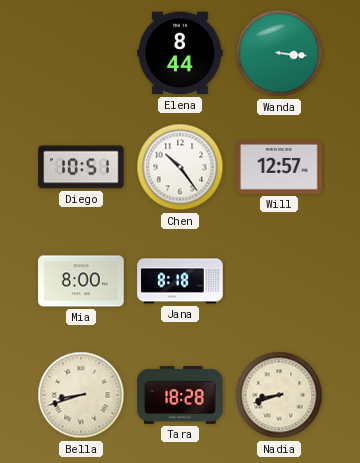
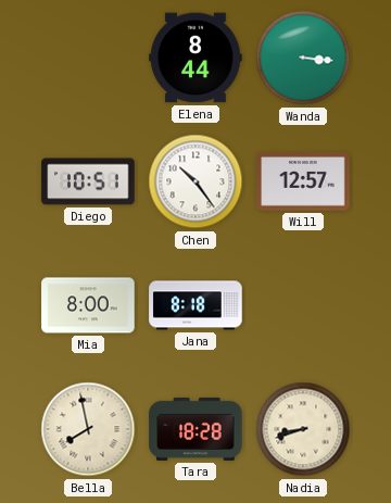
Bella: 8:42 -> 7:58
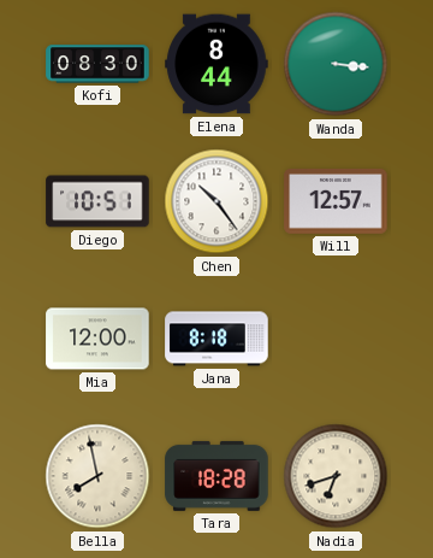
Kofi: none -> 08:30
Mia: 8:00 -> 12:00
Nadia: 8:42 -> 6:42
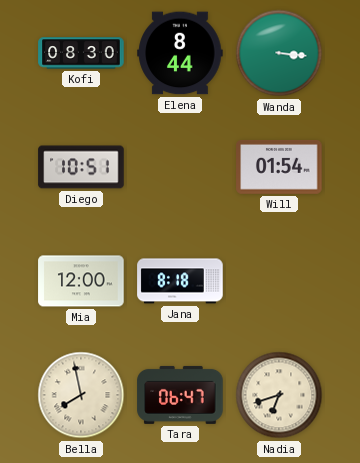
Chen: 10:24 -> none
Will: 12:57 -> 01:54
Tara: 18:28 -> 06:47
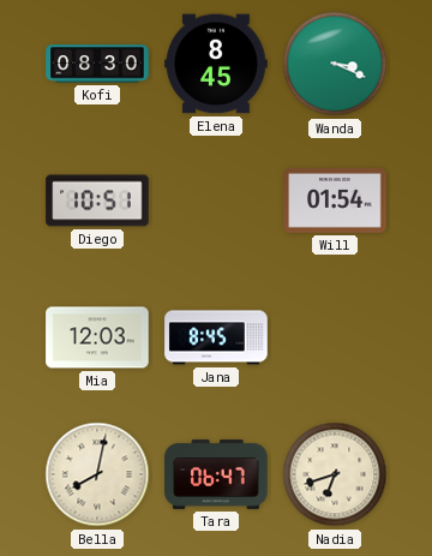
Elena: 8:44 -> 8:45
Wanda: 3:16 -> 3:19
Mia: 12:00 -> 12:03
Jana: 8:18 -> 8:45
Bella: 7:58 -> 8:02
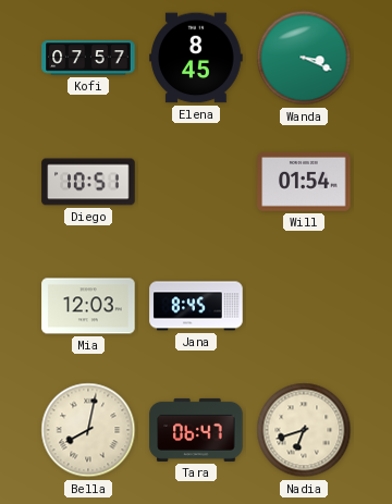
Kofi: 08:30 -> 07:57
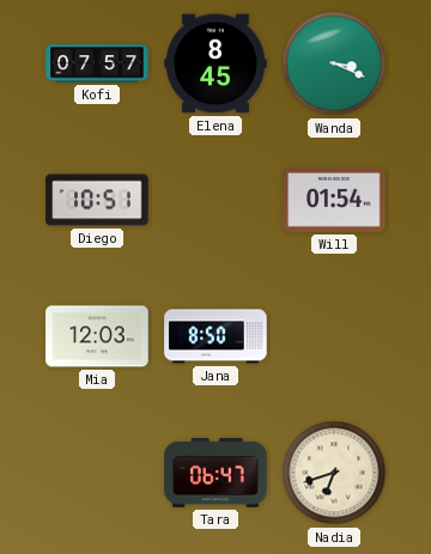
Jana: 8:45 -> 8:50
Bella: 8:02 -> none
